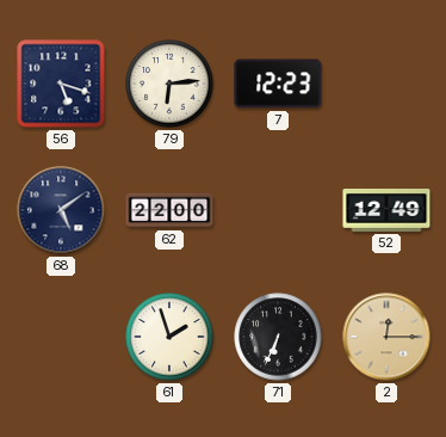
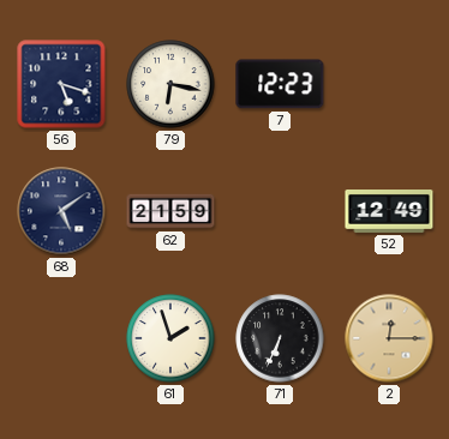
79: 6:14 -> 6:17
62: 22:00 -> 21:59
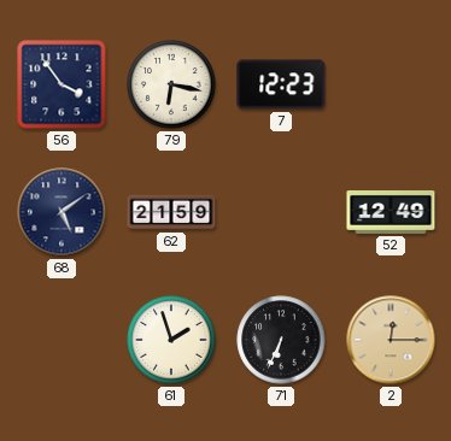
56: 5:18 -> 3:54
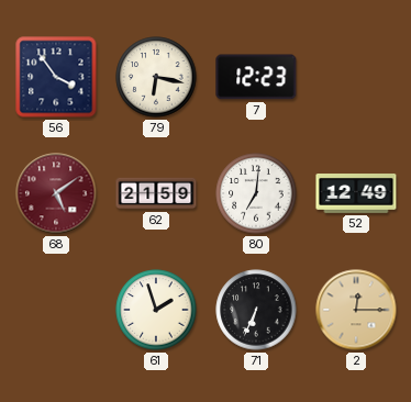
68 dial: navy -> burgundy
80: none -> 7:01
